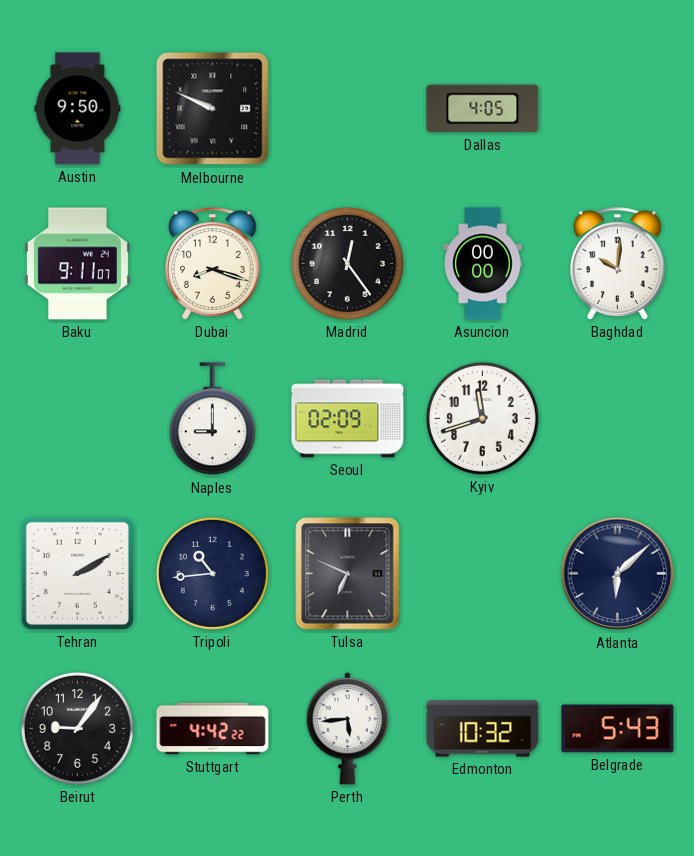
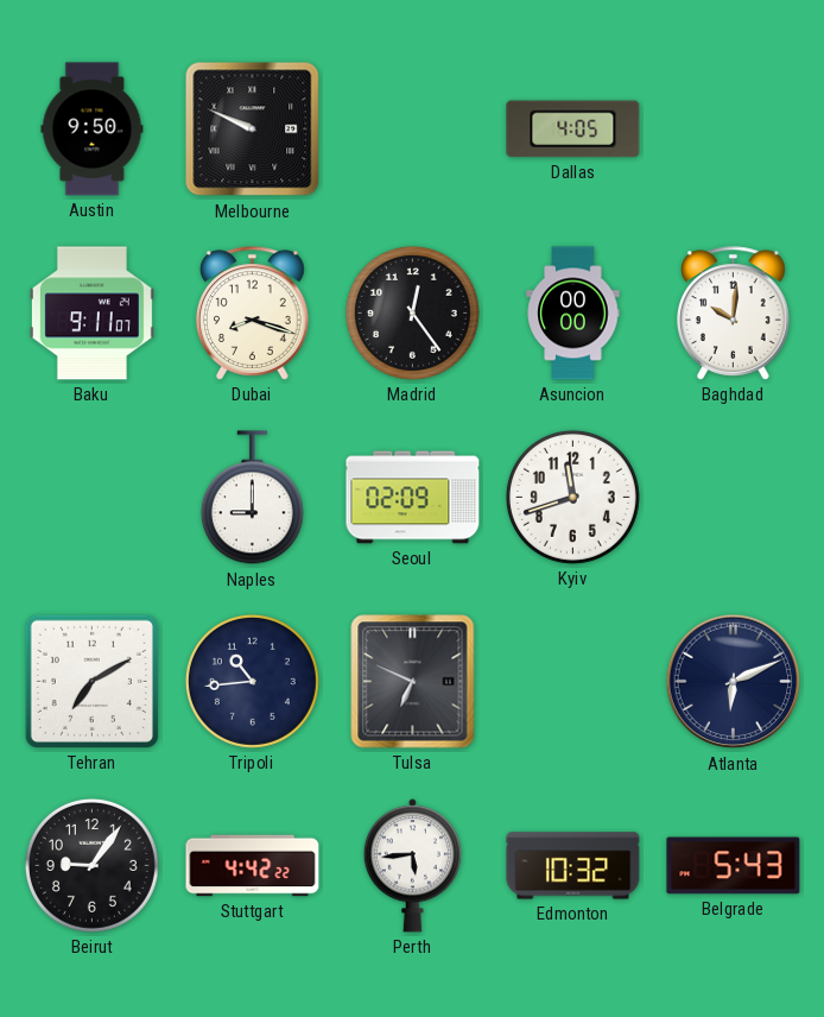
Tehran: 2:10 -> 7:10
Atlanta: 6:08 -> 6:11
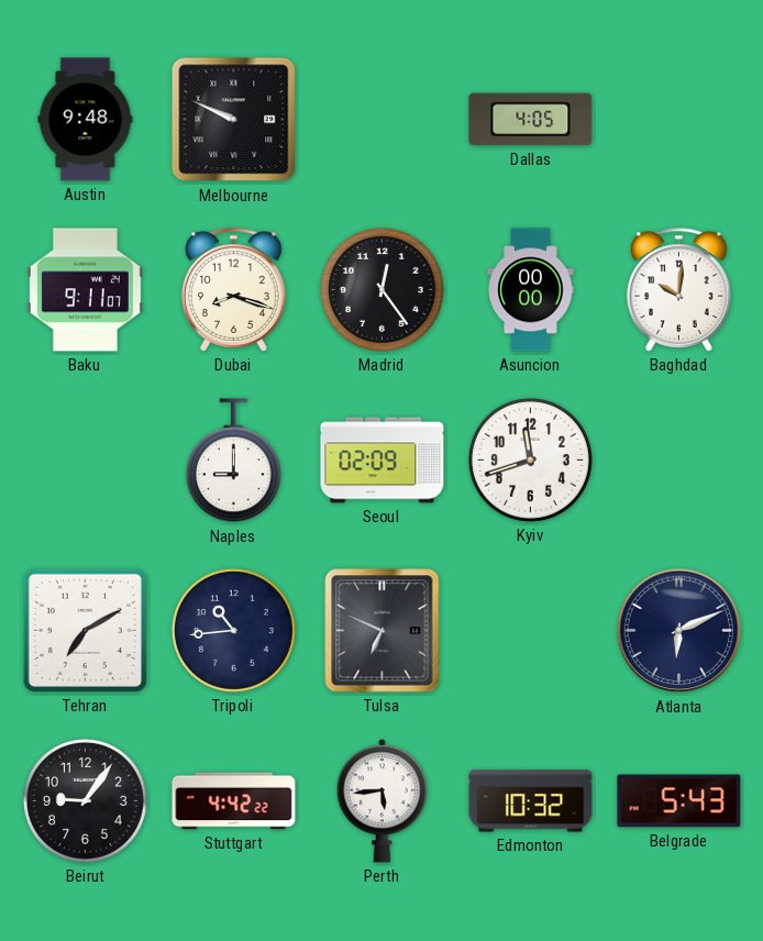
Austin: 9:50 -> 9:48
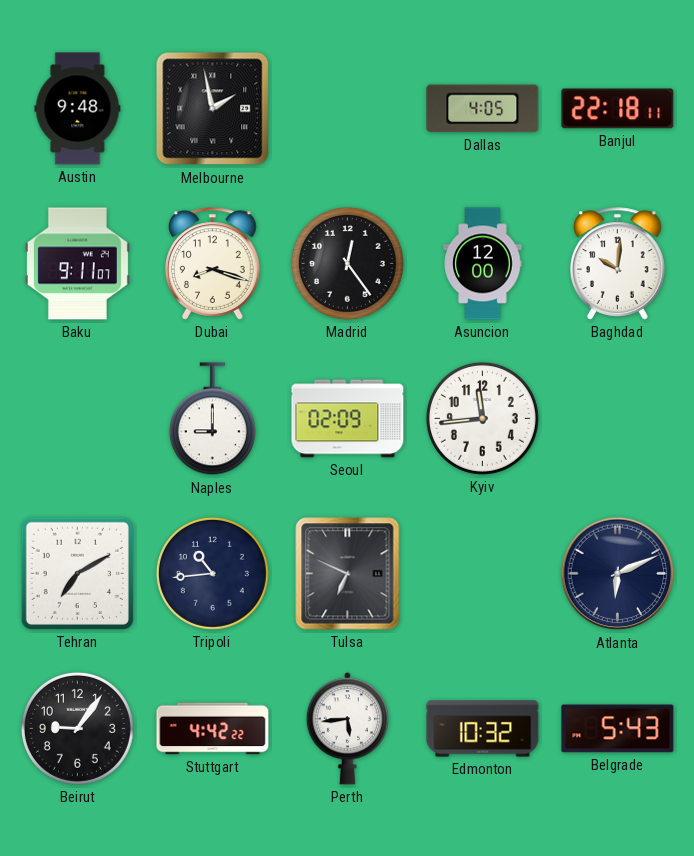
Melbourne: 9:49 -> 1:58
Banjul: none -> 22:18
Asuncion: 00:00 -> 12:00
Kyiv: 11:42 -> 11:44
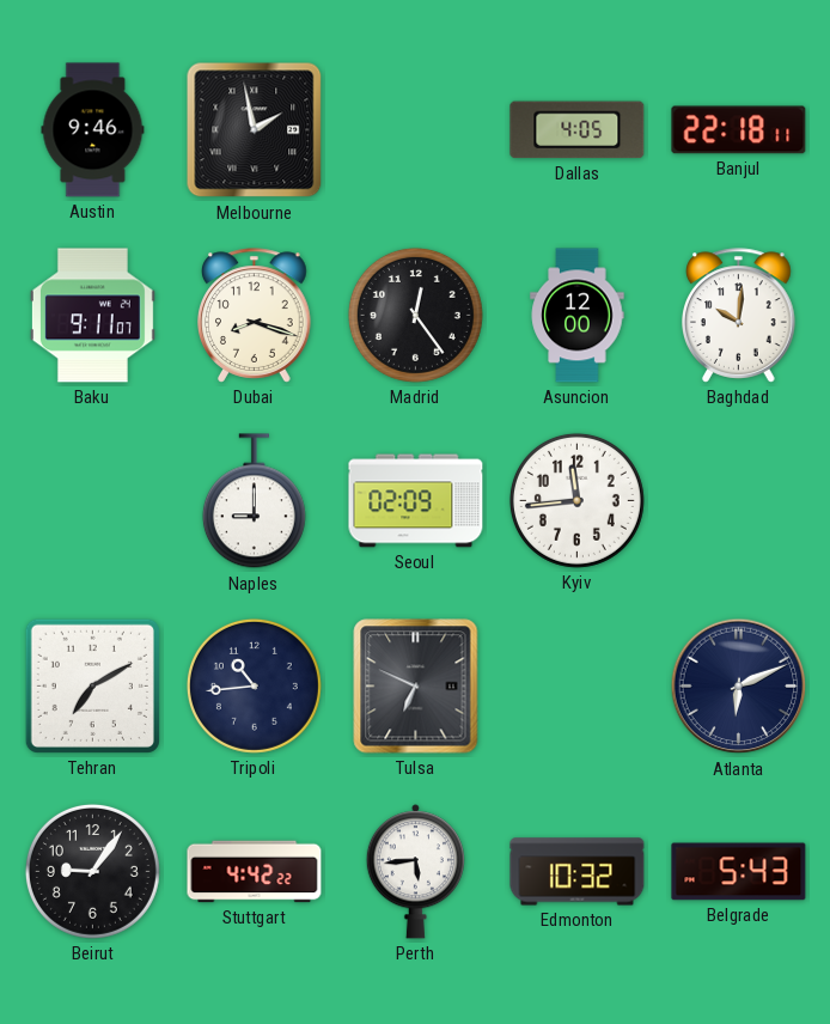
Austin: 9:48 -> 9:46
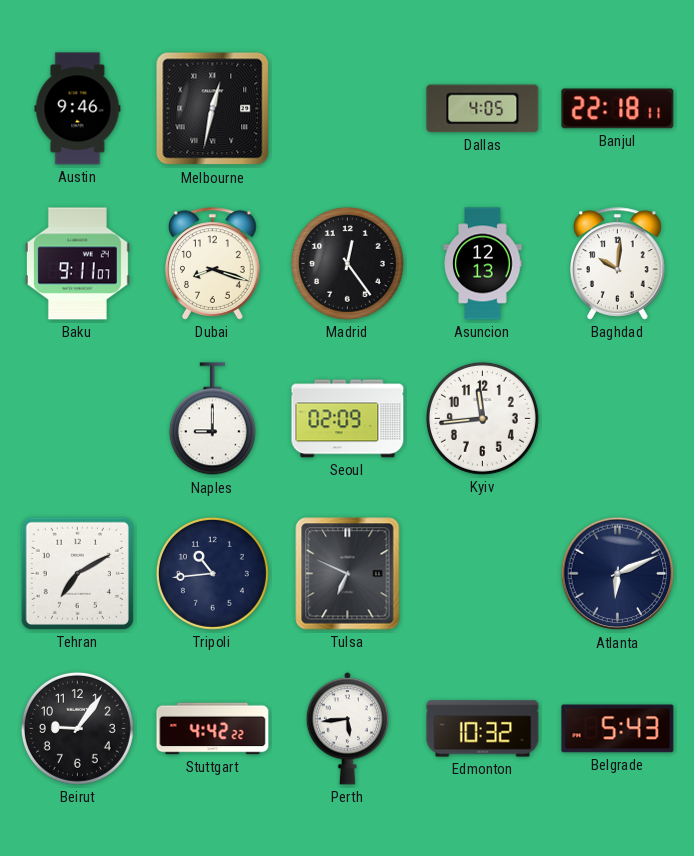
Melbourne: 1:58 -> 12:32
Asuncion: 12:00 -> 12:13
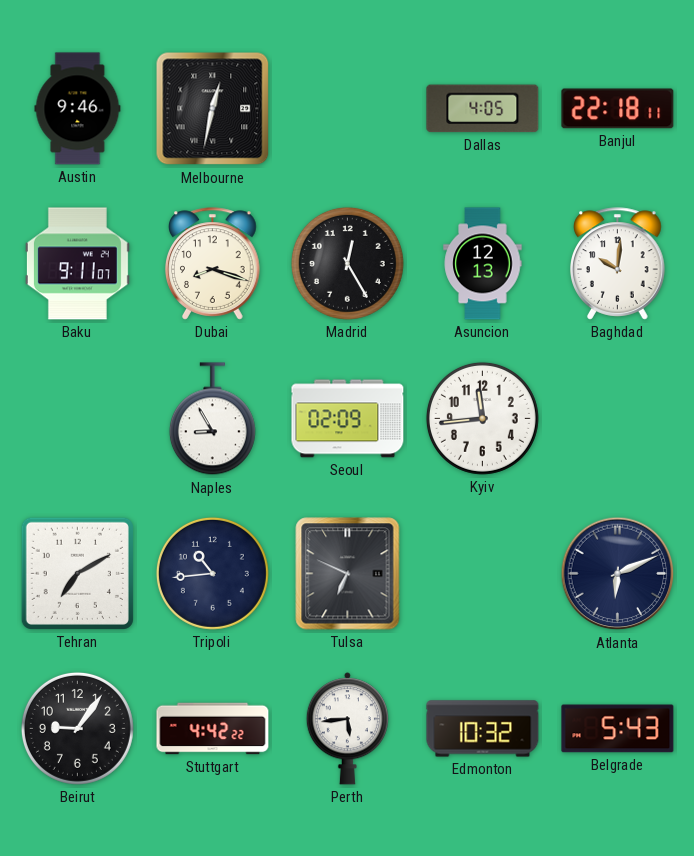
Madrid: 12:24 -> 12:25
Naples: 9:00 -> 8:55
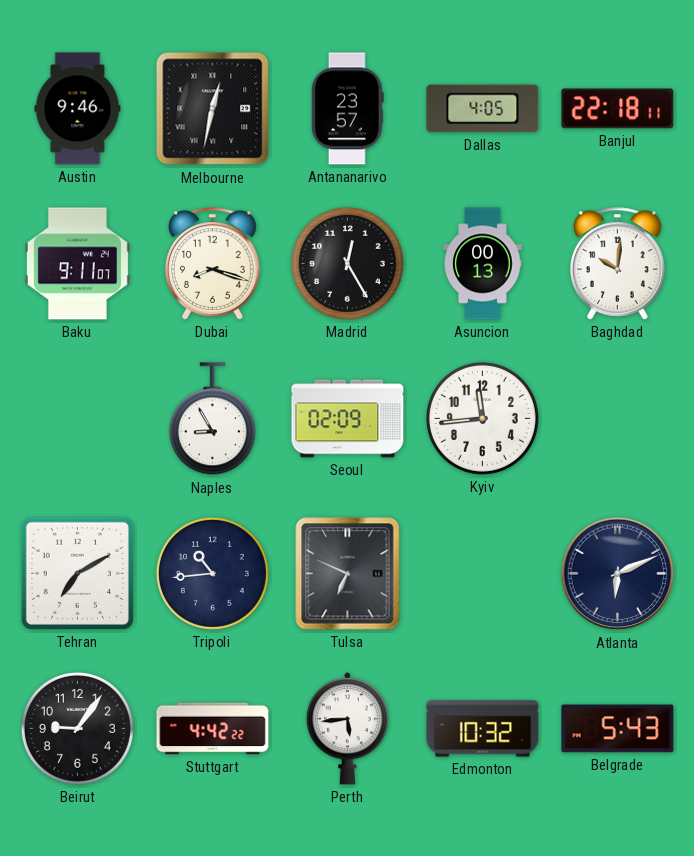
Antananarivo: none -> 23:57
Asuncion: 12:13 -> 00:13
